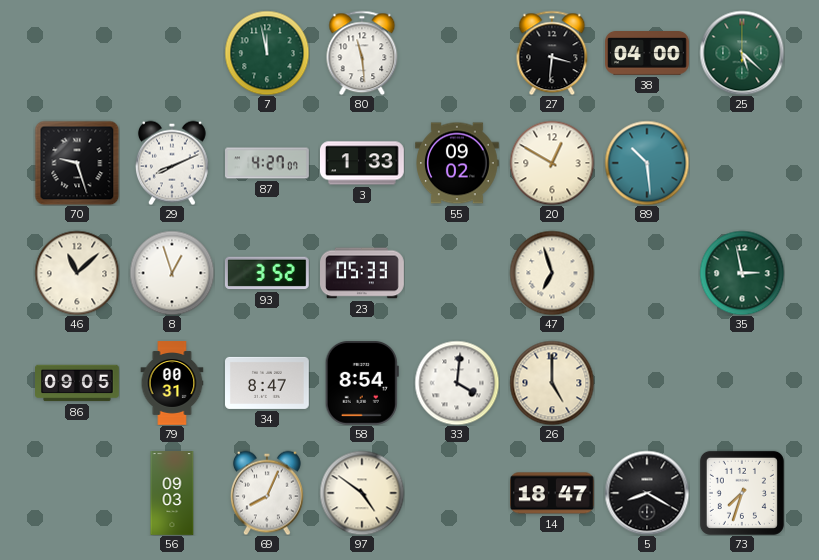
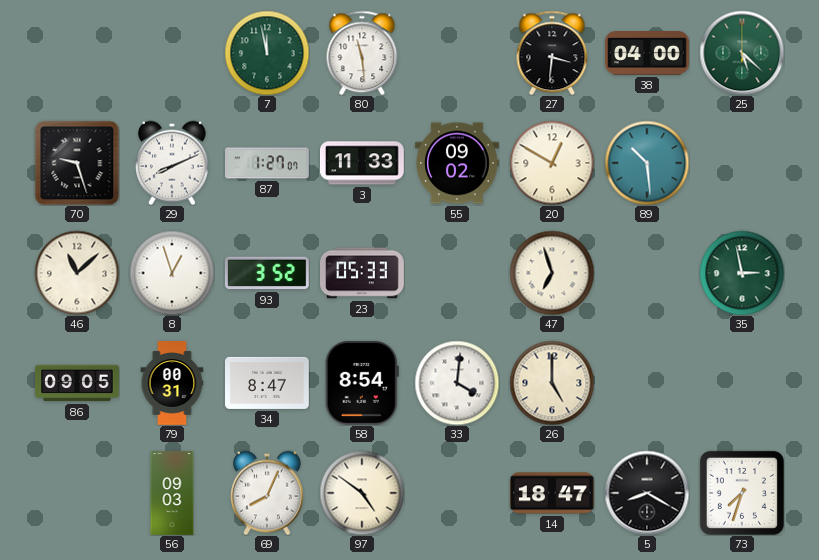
87: 4:27 -> 1:27
3: 1:33 -> 11:33
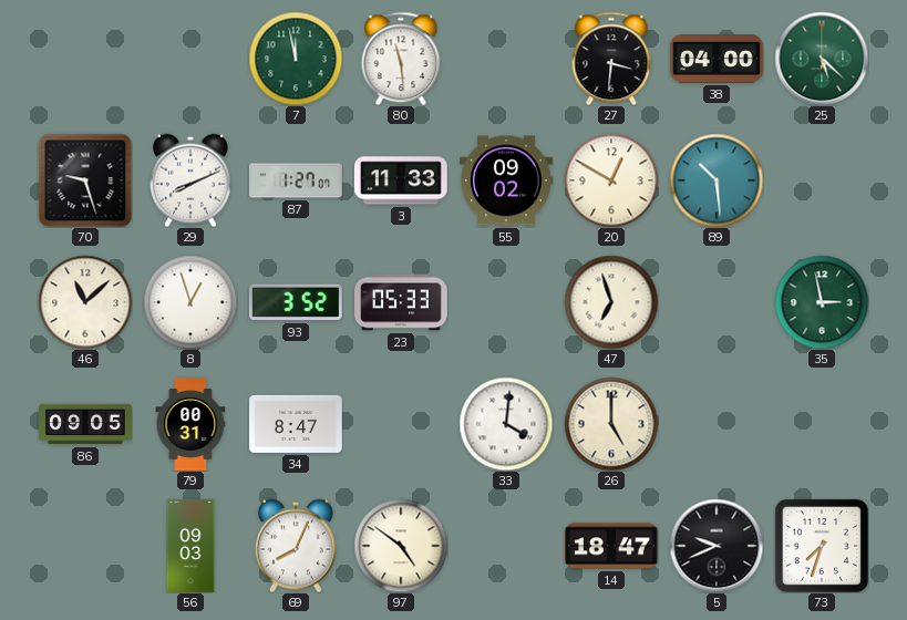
58: 8:54 -> none
5: 8:20 -> 9:41
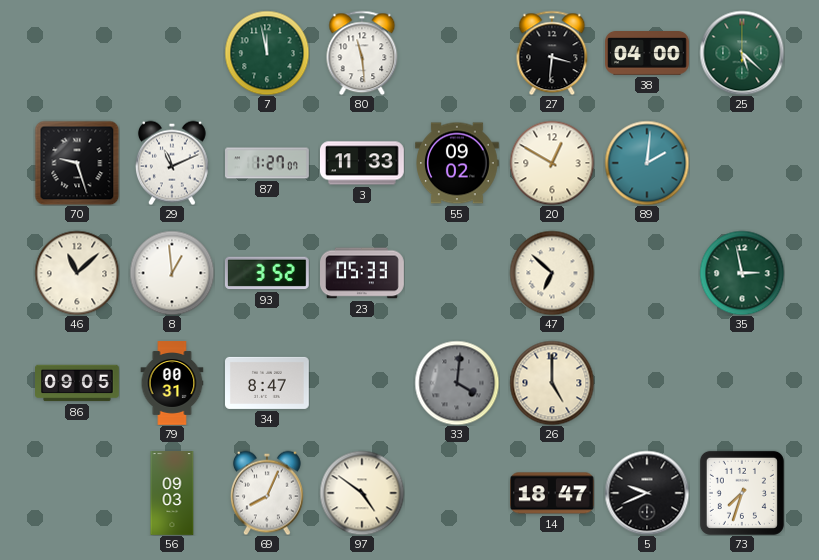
29: 8:11 -> 11:11
89: 10:29 -> 2:01
8: 12:57 -> 12:59
47: 6:57 -> 6:52
33 dial: white -> grey
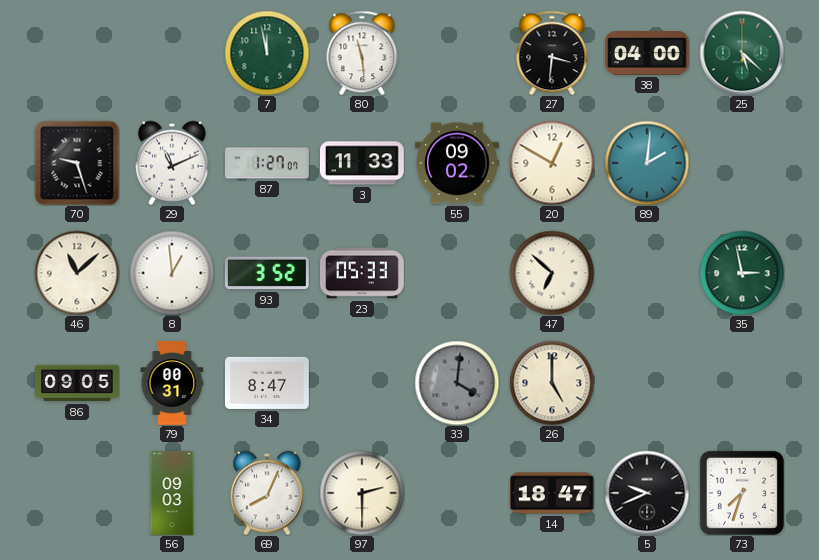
97: 4:51 -> 2:30
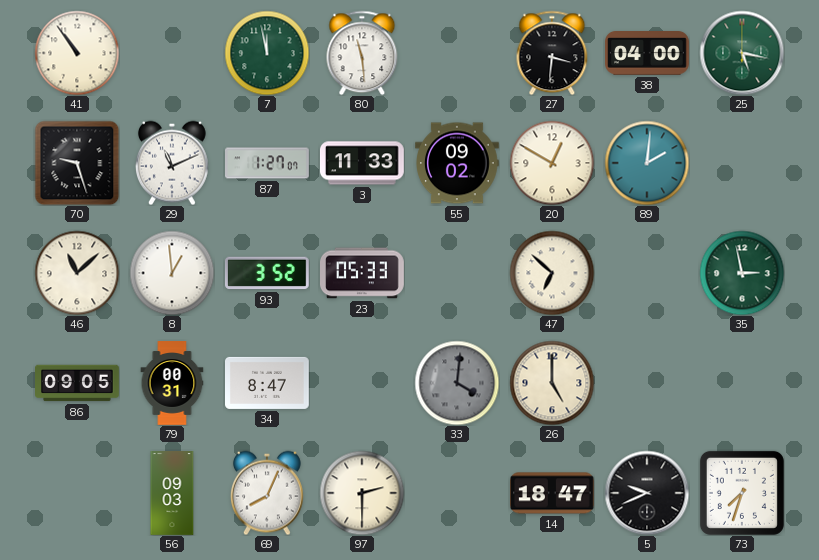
41: none -> 10:54
25: 5:22 -> 5:17
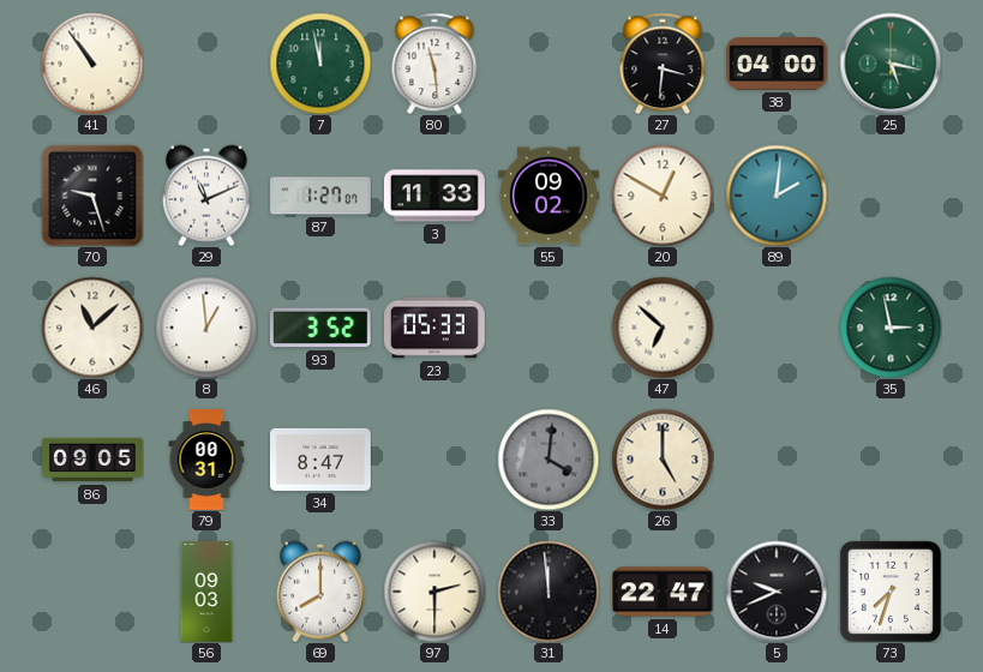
69: 8:04 -> 8:00
31: none -> 11:59
14: 18:47 -> 22:47
